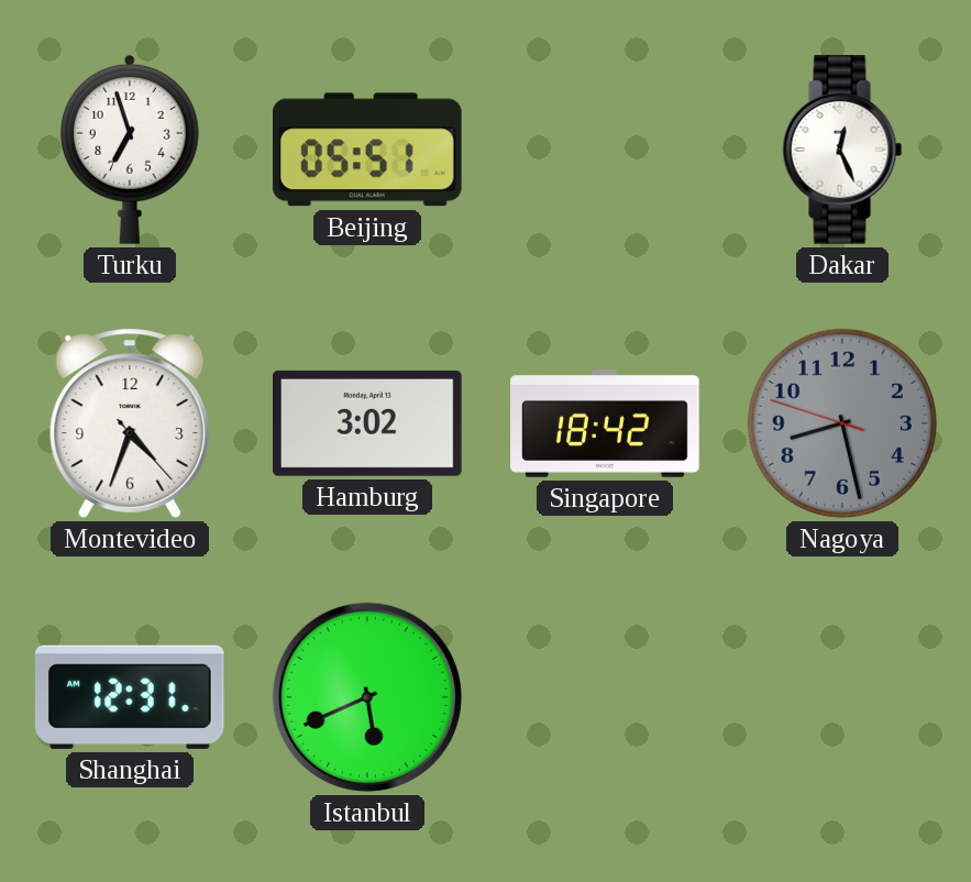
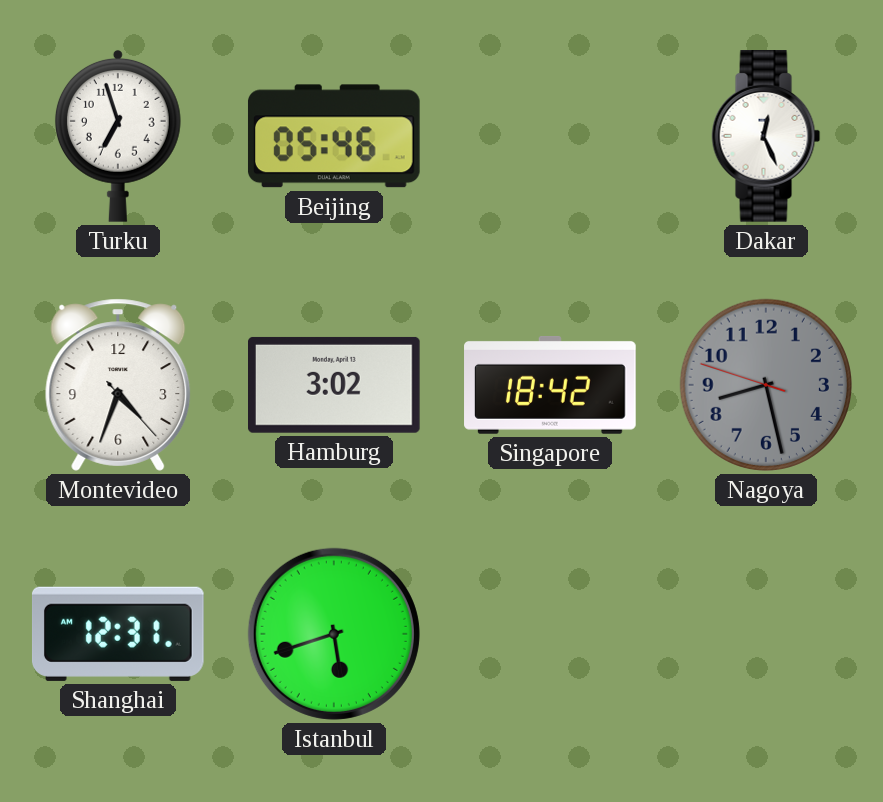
Beijing: 05:51 -> 05:46
Istanbul: 5:41 -> 5:42
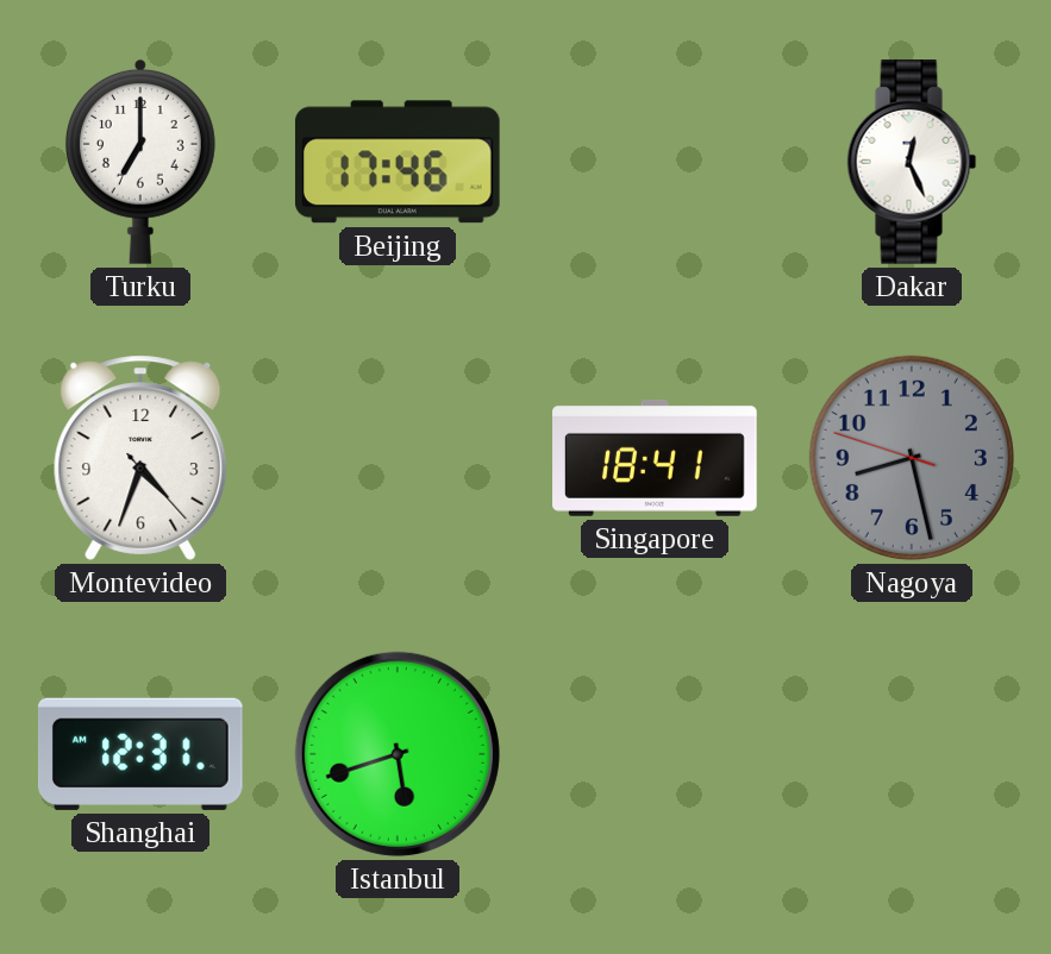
Turku: 6:57 -> 7:00
Beijing: 05:46 -> 17:46
Hamburg: 3:02 -> none
Singapore: 18:42 -> 18:41
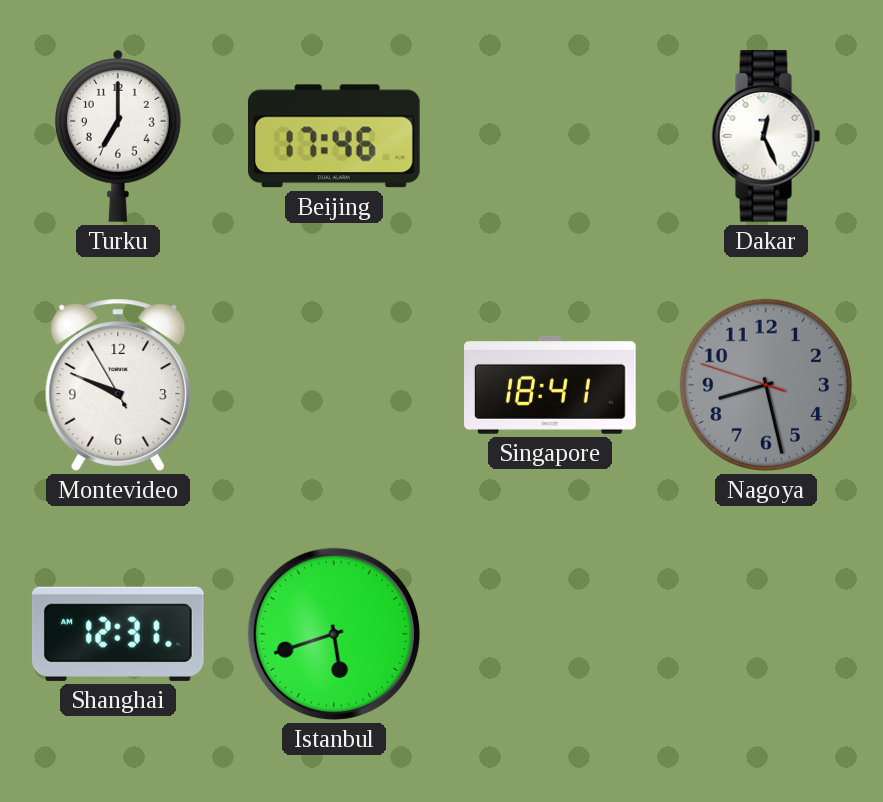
Montevideo: 4:33 -> 9:48
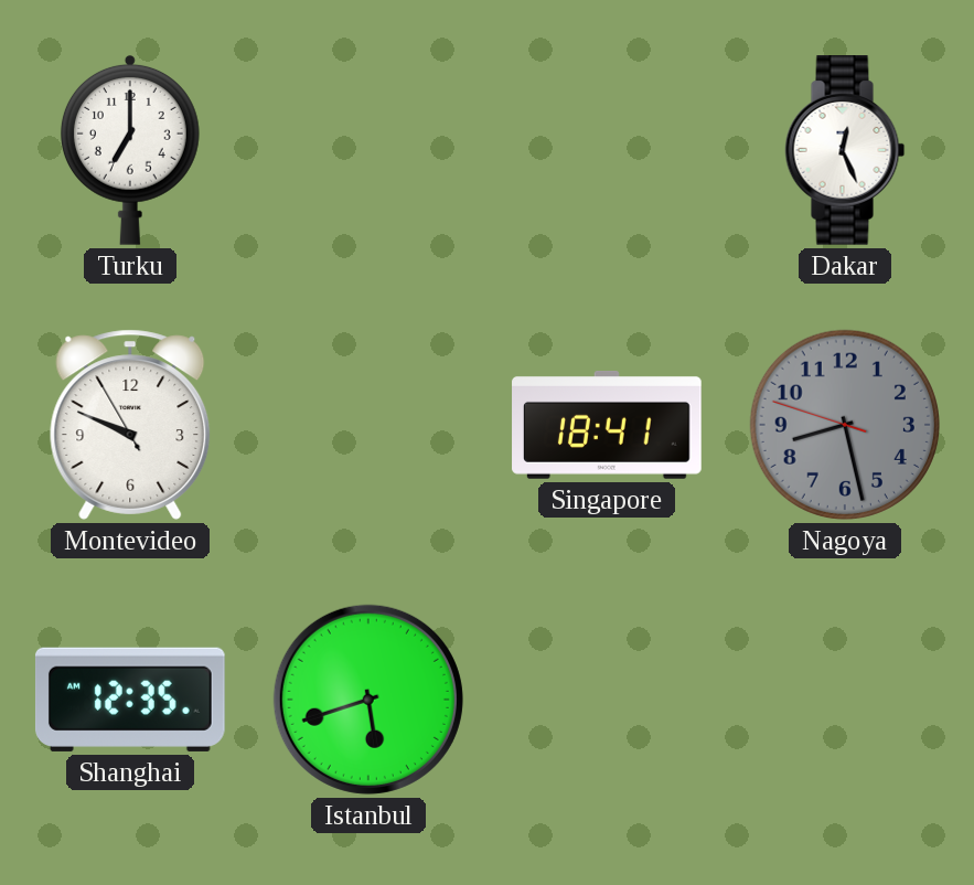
Beijing: 17:46 -> none
Shanghai: 12:31 -> 12:35
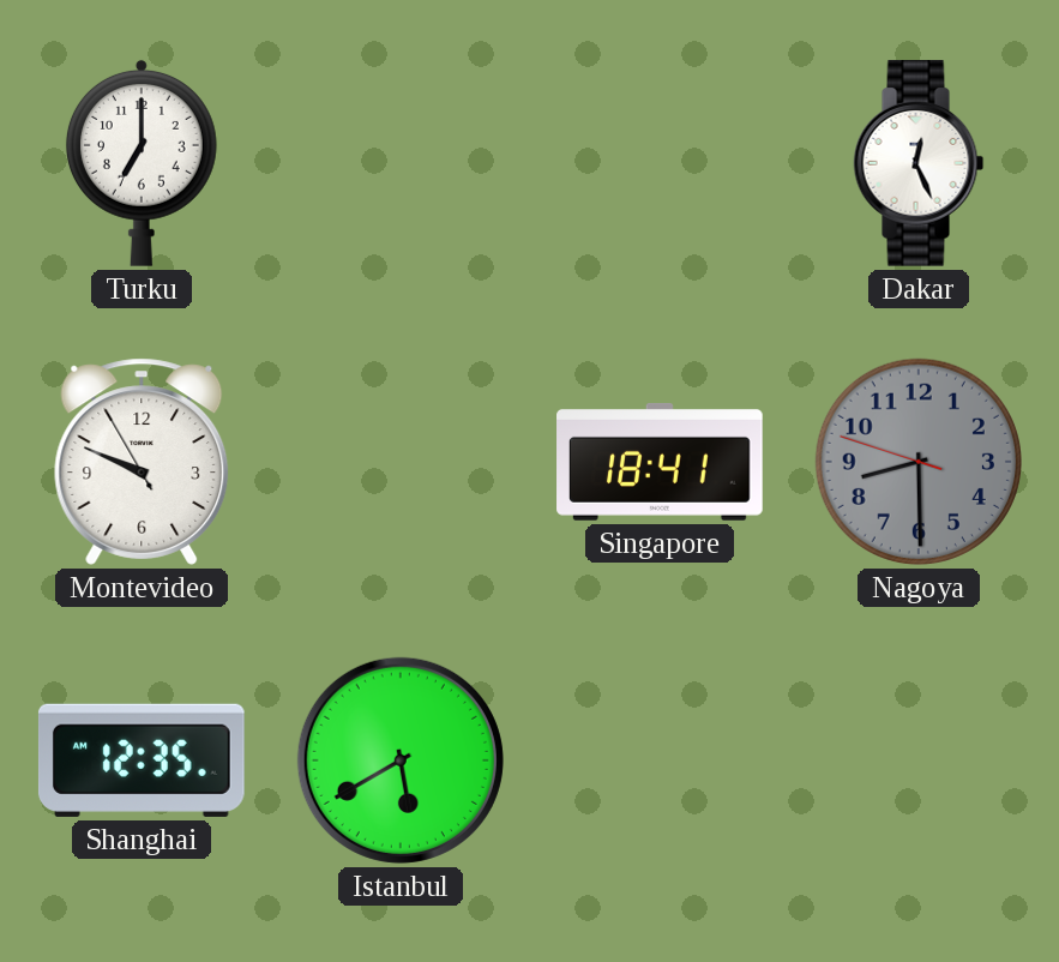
Nagoya: 8:27 -> 8:29
Istanbul: 5:42 -> 5:40
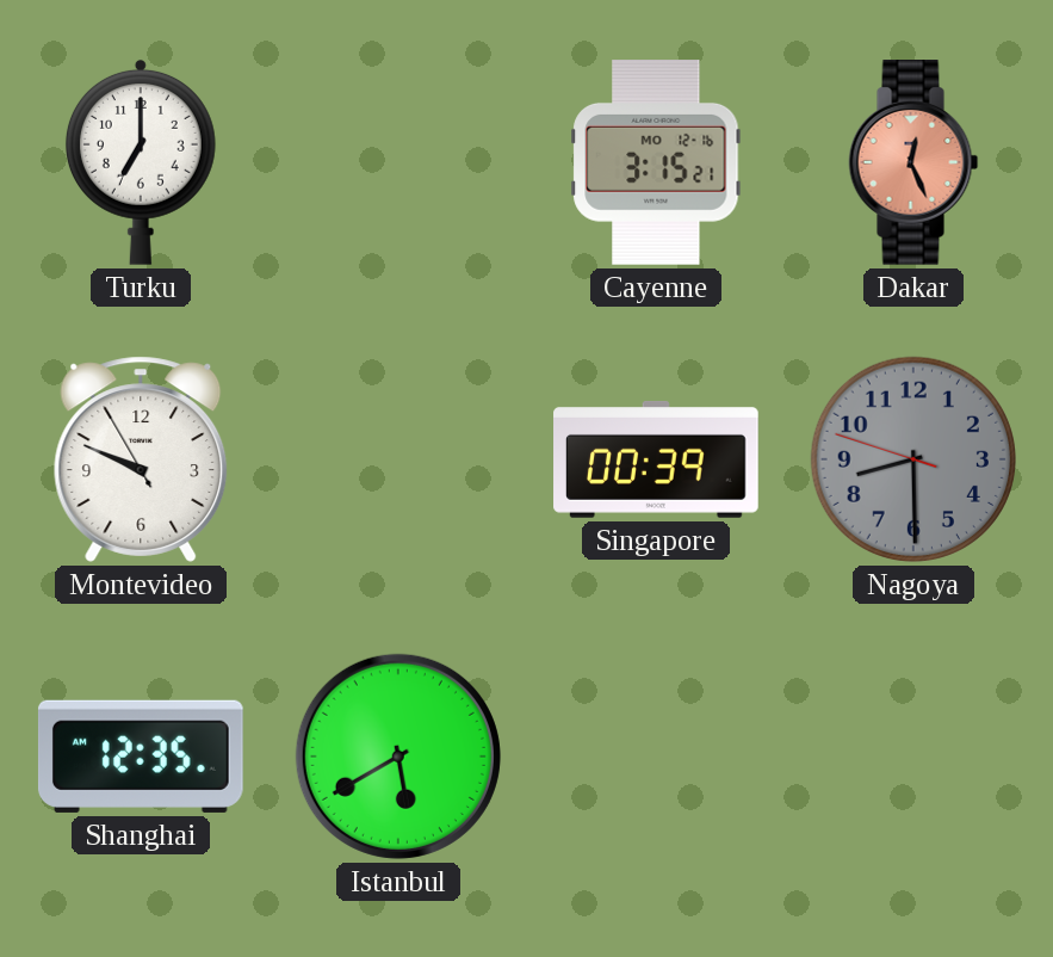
Cayenne: none -> 3:15
Dakar dial: white -> salmon
Singapore: 18:41 -> 00:39
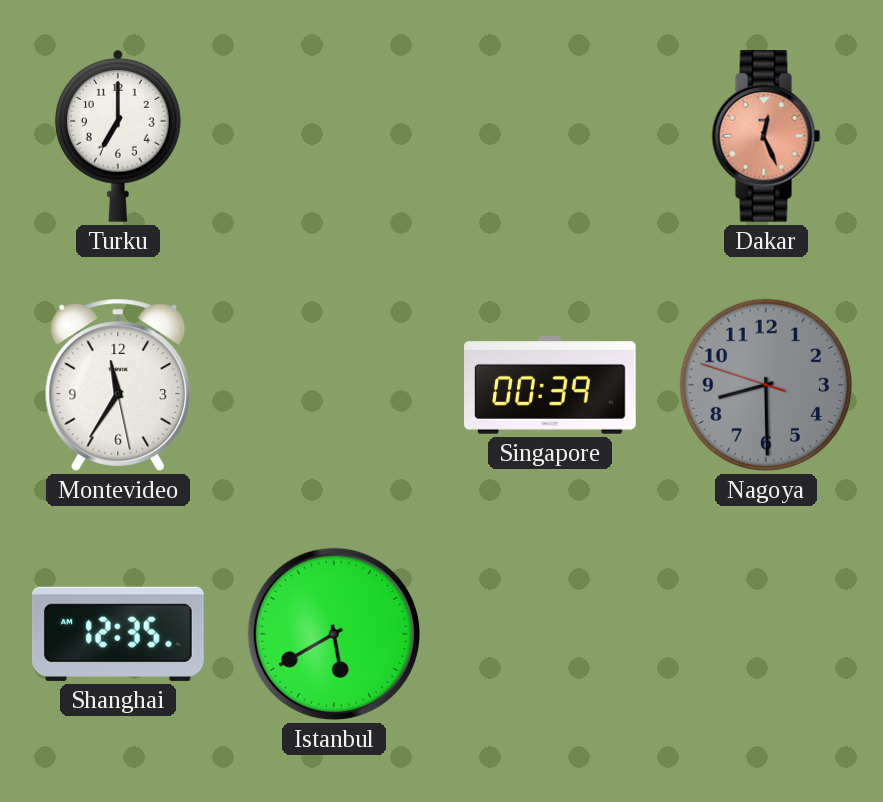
Cayenne: 3:15 -> none
Montevideo: 9:48 -> 11:35
